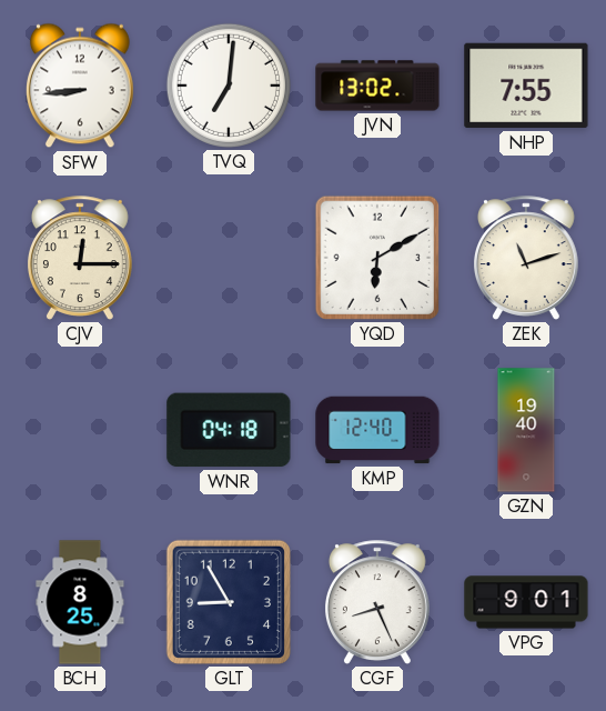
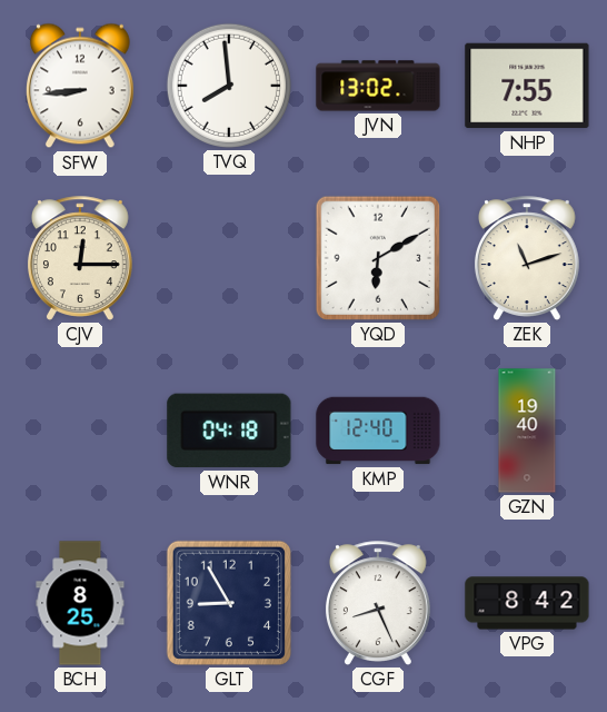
TVQ: 7:01 -> 7:59
VPG: 9:01 -> 8:42
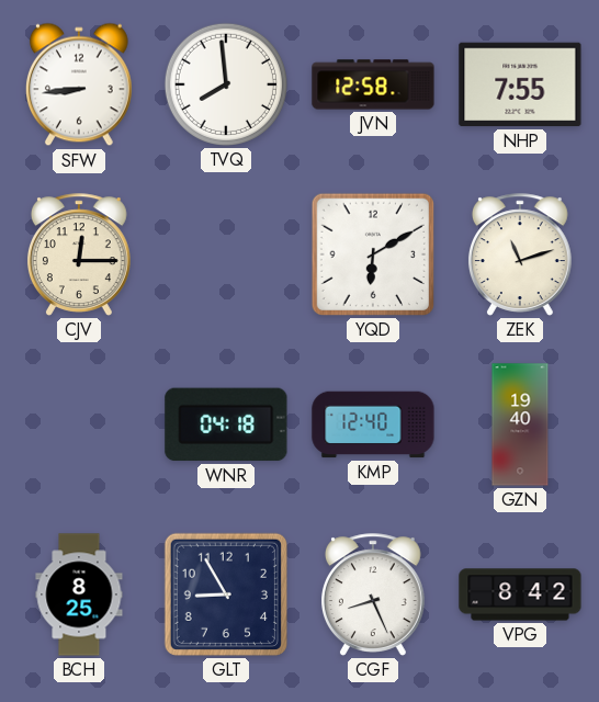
JVN: 13:02 -> 12:58
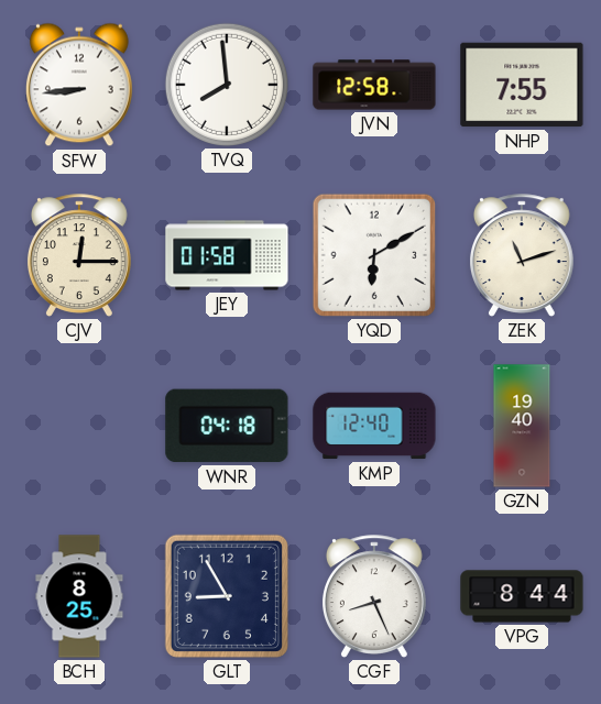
JEY: none -> 01:58
VPG: 8:42 -> 8:44
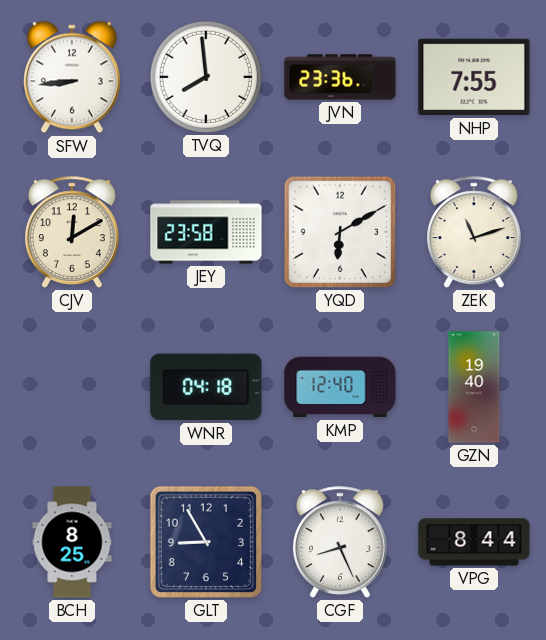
JVN: 12:58 -> 23:36
CJV: 12:15 -> 12:10
JEY: 01:58 -> 23:58
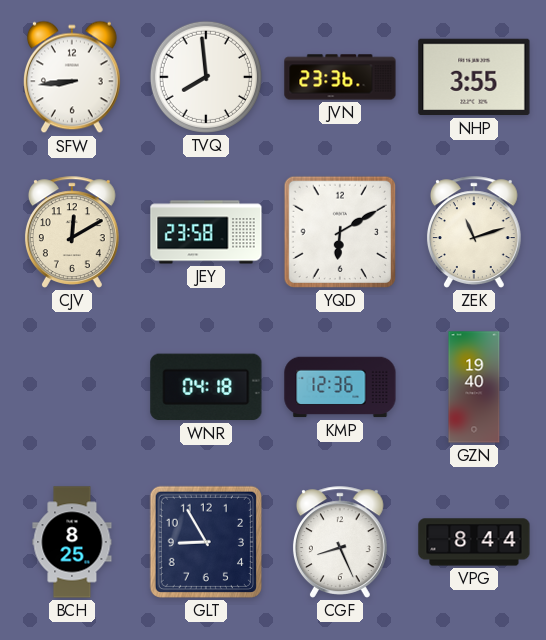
NHP: 7:55 -> 3:55
KMP: 12:40 -> 12:36
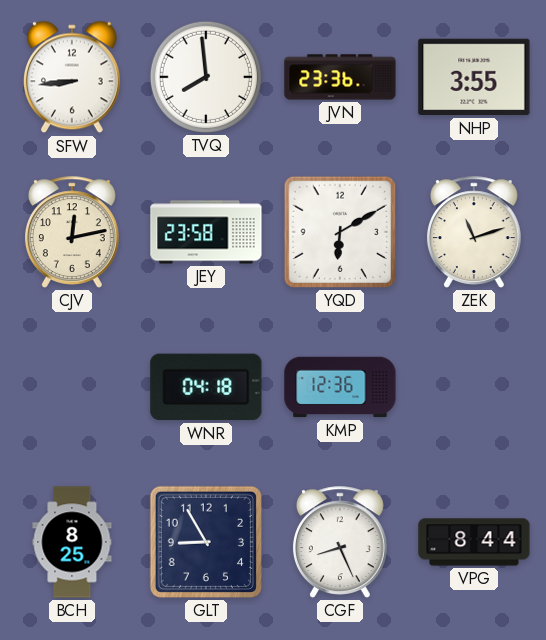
CJV: 12:10 -> 12:13
GZN: 19:40 -> none
